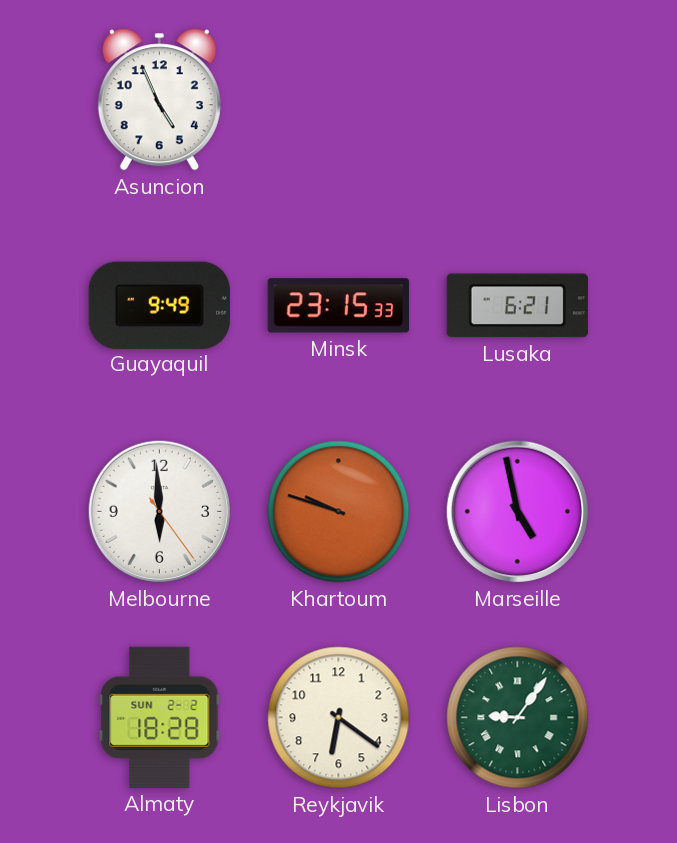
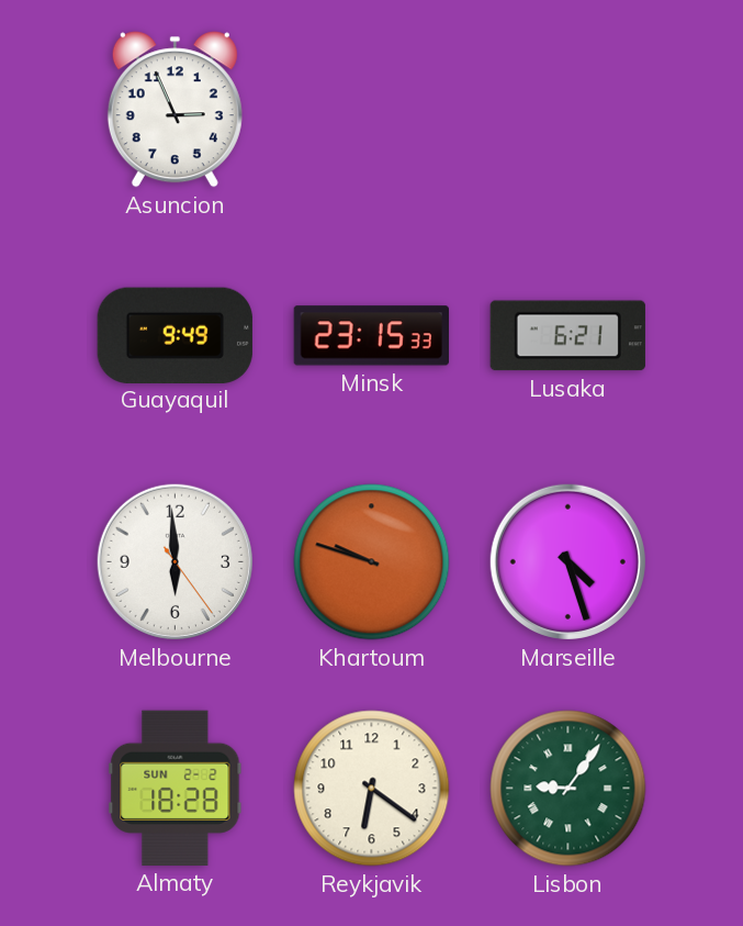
Asuncion: 4:56 -> 2:56
Marseille: 4:58 -> 4:27
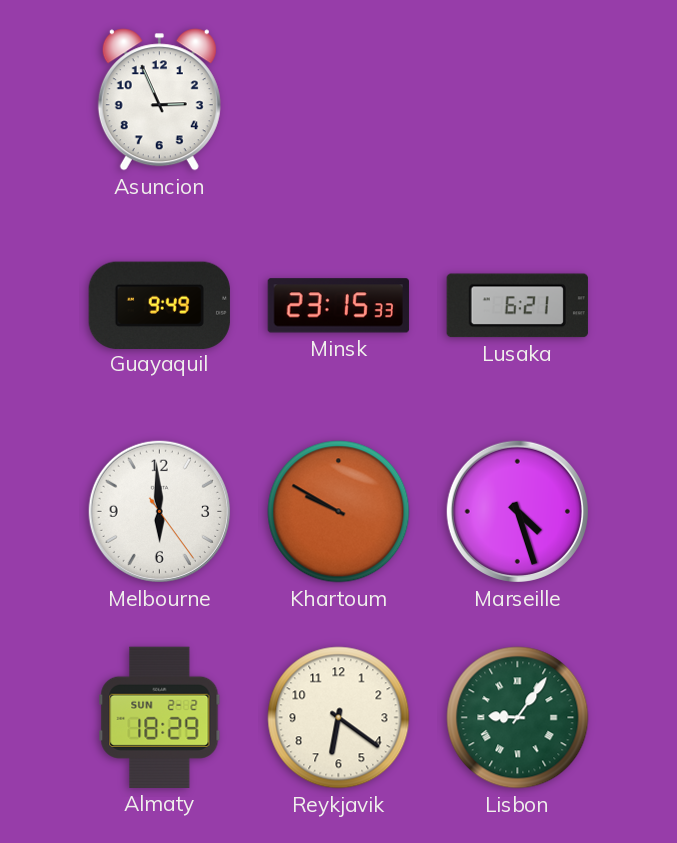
Khartoum: 9:48 -> 9:50
Almaty: 18:28 -> 18:29
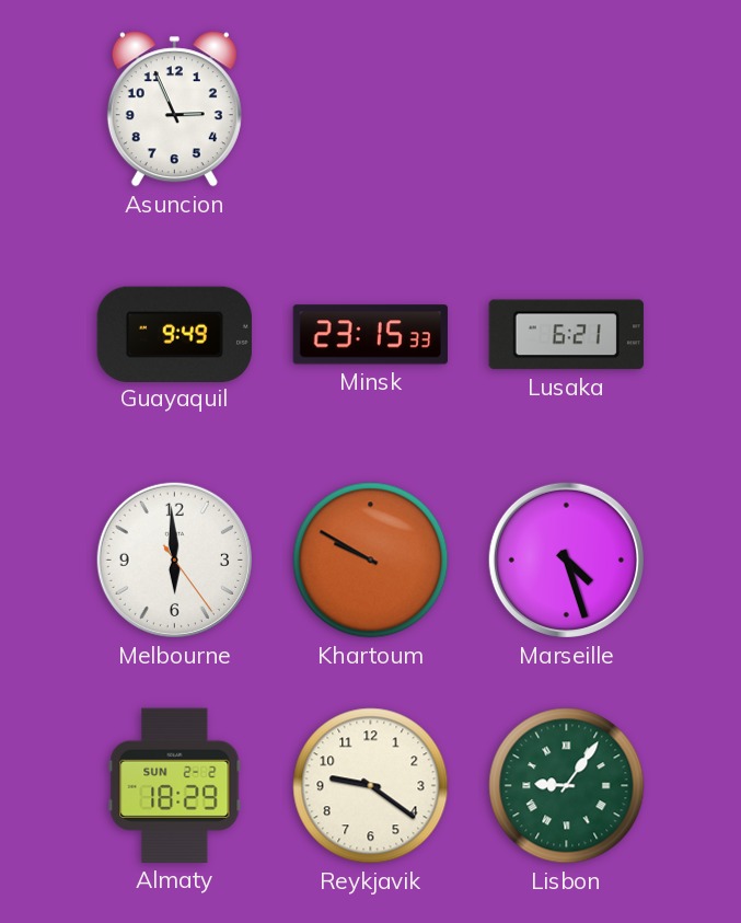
Reykjavik: 6:21 -> 9:21
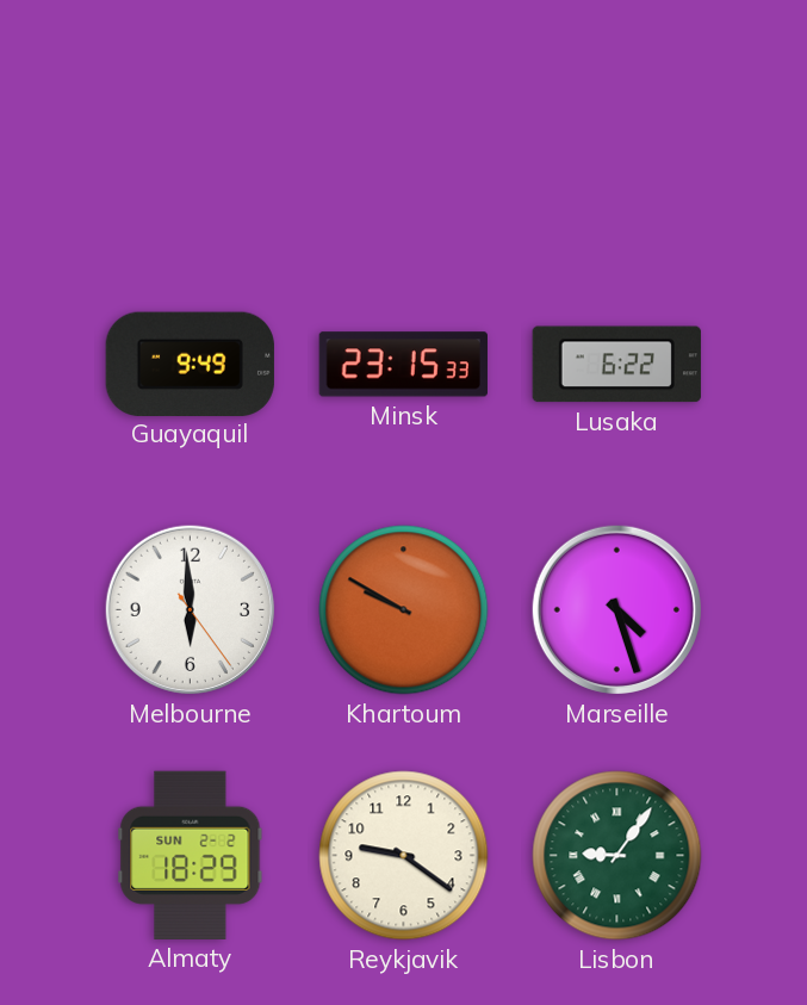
Asuncion: 2:56 -> none
Lusaka: 6:21 -> 6:22
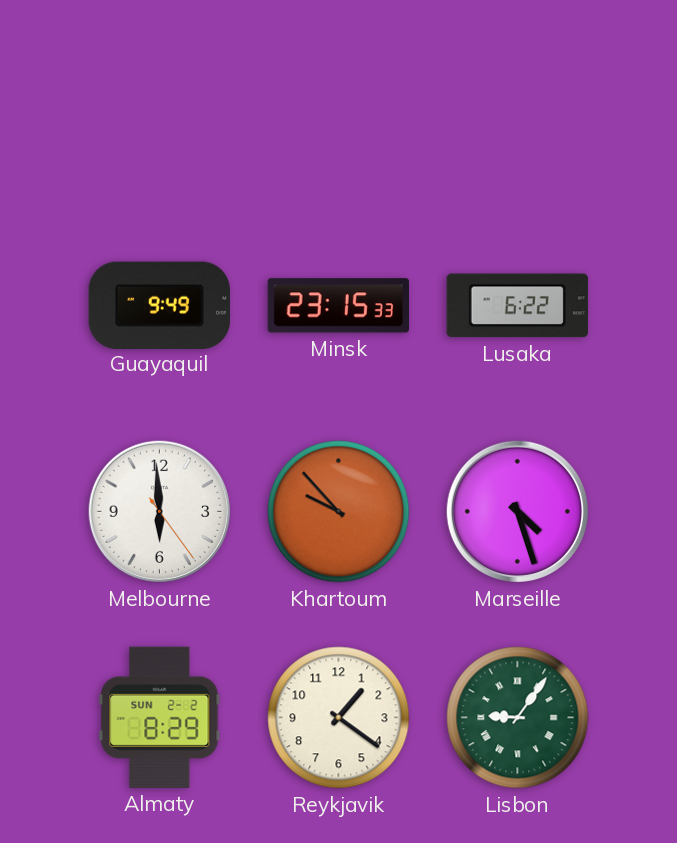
Khartoum: 9:50 -> 9:53
Almaty: 18:29 -> 8:29
Reykjavik: 9:21 -> 1:21
